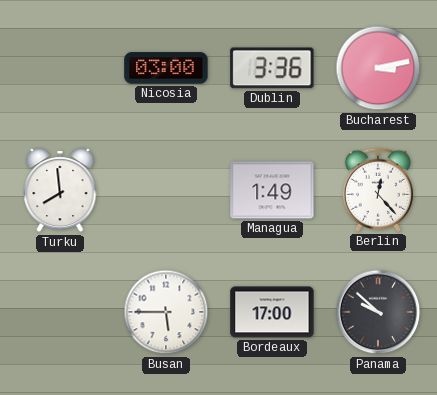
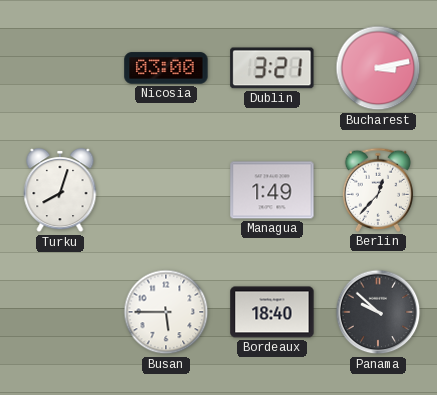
Dublin: 3:36 -> 3:21
Turku: 7:59 -> 8:03
Berlin: 12:23 -> 12:37
Bordeaux: 17:00 -> 18:40
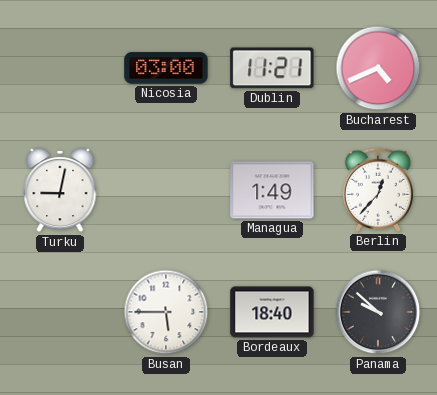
Dublin: 3:21 -> 11:21
Bucharest: 3:13 -> 4:41
Turku: 8:03 -> 9:02
